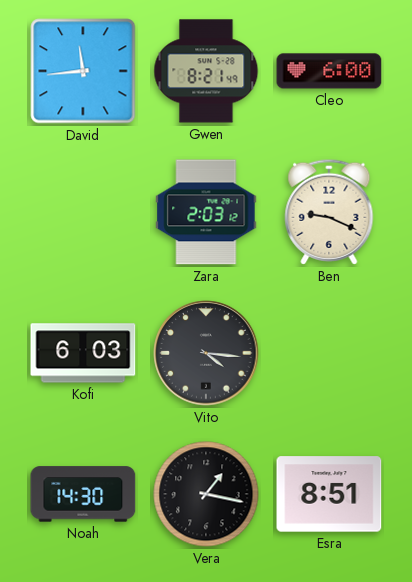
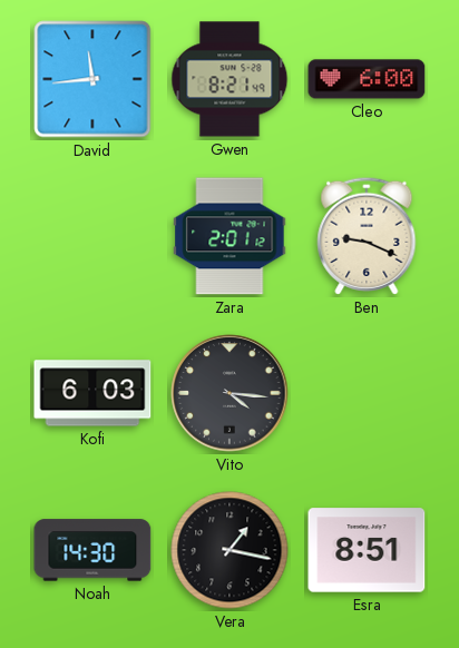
Zara: 2:03 -> 2:01
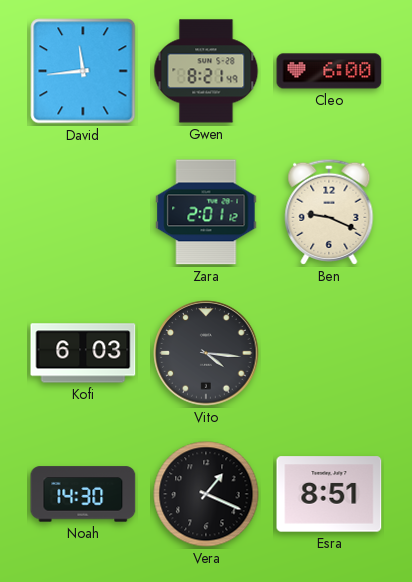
Vera: 1:17 -> 1:19
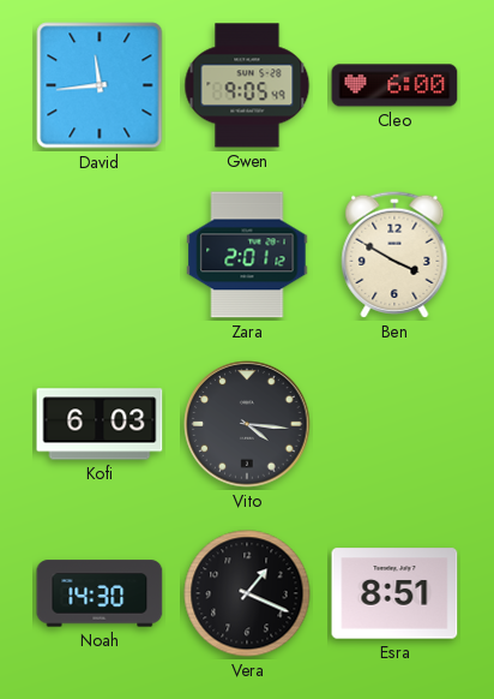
Gwen: 8:21 -> 9:05
Ben: 9:19 -> 3:50
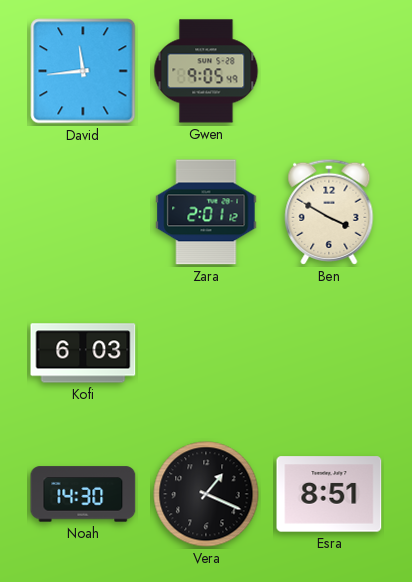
Cleo: 6:00 -> none
Vito: 4:16 -> none
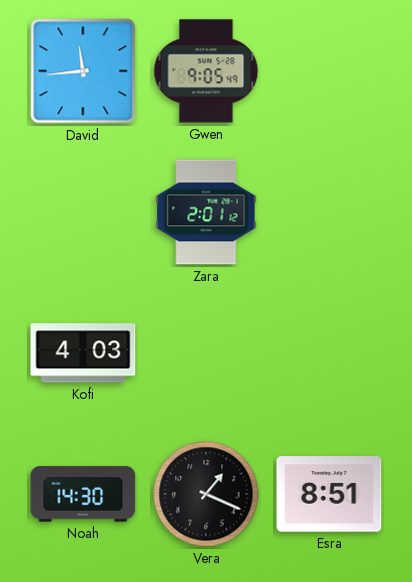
Ben: 3:50 -> none
Kofi: 6:03 -> 4:03
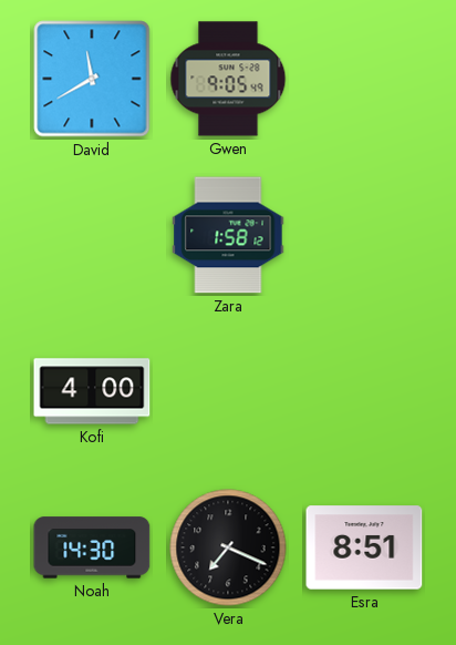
David: 11:44 -> 11:40
Zara: 2:01 -> 1:58
Kofi: 4:03 -> 4:00
Vera: 1:19 -> 7:19
